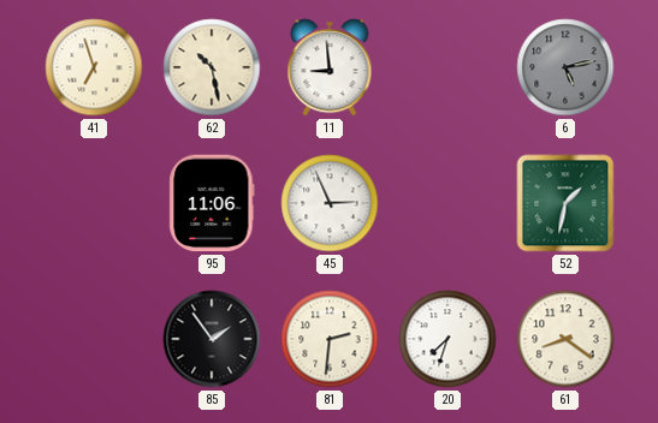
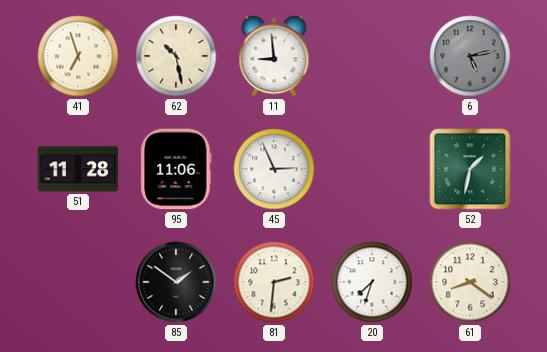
51: none -> 11:28
85: 1:54 -> 1:51
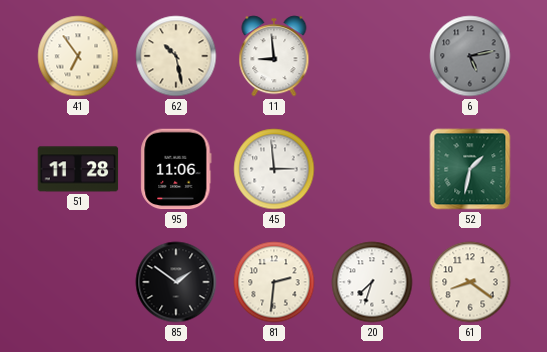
41: 6:57 -> 6:54
45: 2:56 -> 2:59
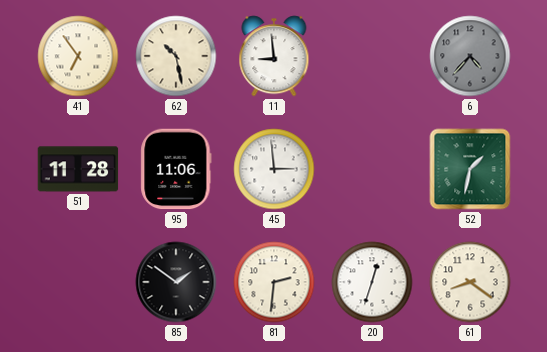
6: 5:13 -> 4:37
20: 7:33 -> 12:33
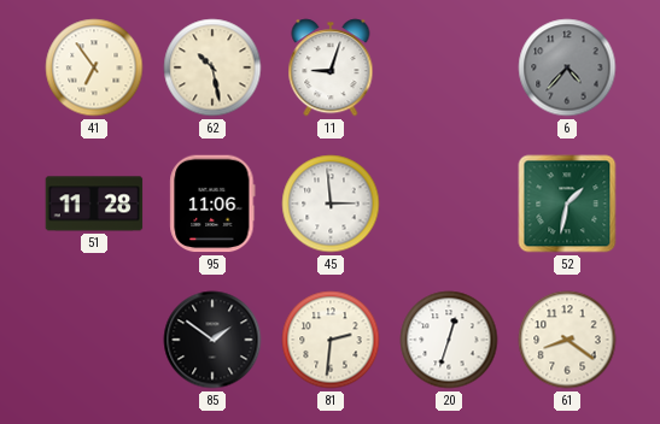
11: 8:59 -> 9:03
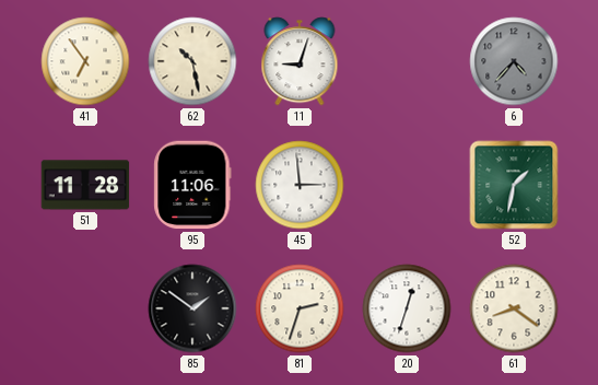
81: 2:31 -> 2:33
